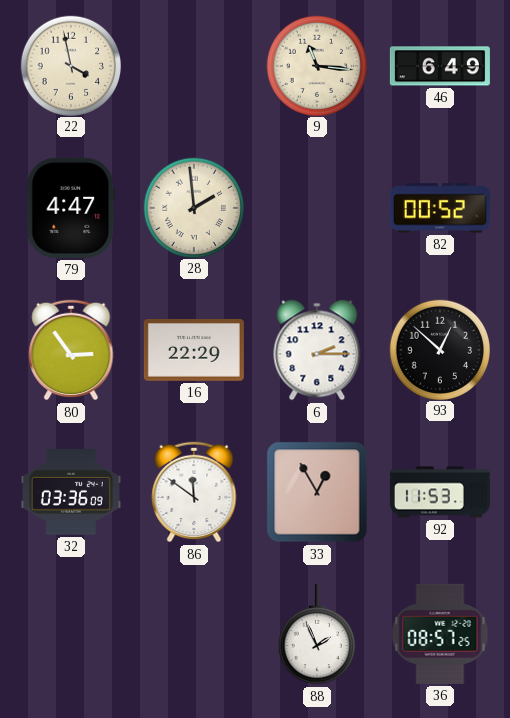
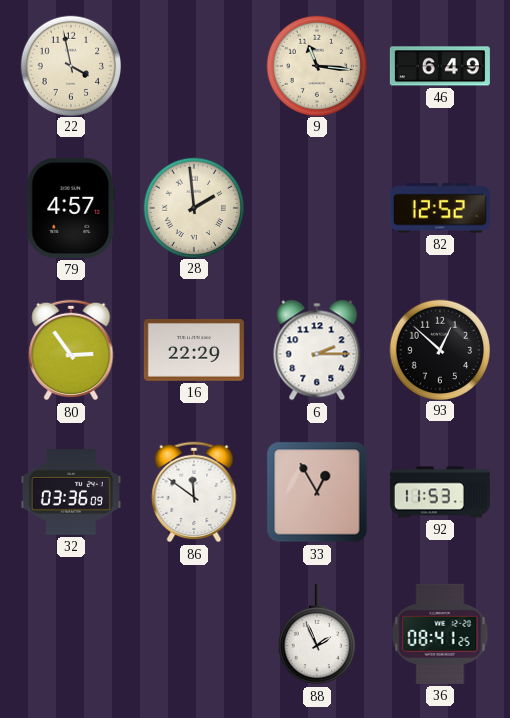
79: 4:47 -> 4:57
82: 00:52 -> 12:52
36: 08:57 -> 08:41
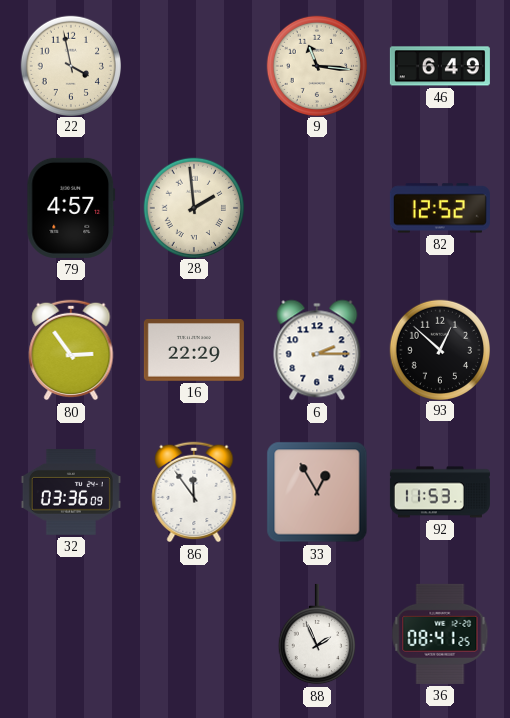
86: 11:51 -> 11:54
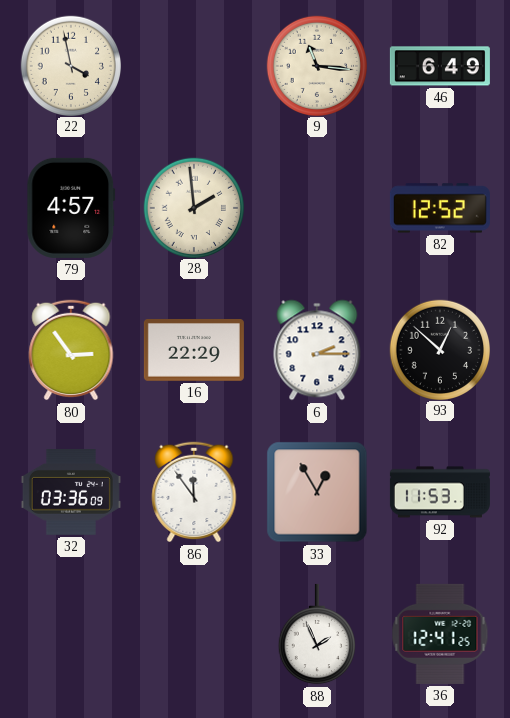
36: 08:41 -> 12:41
